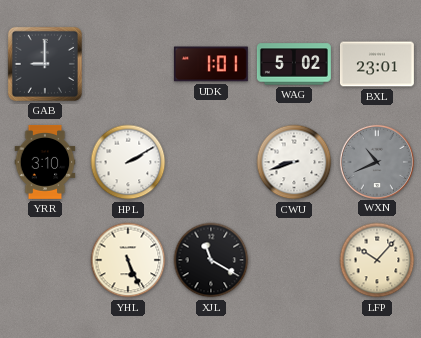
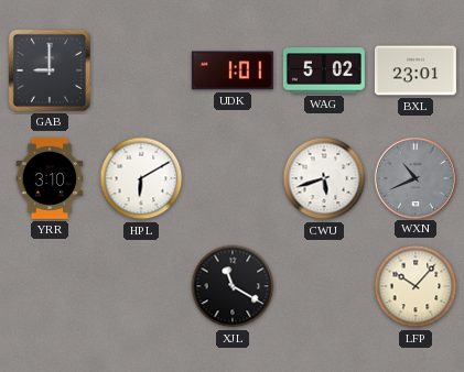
HPL: 2:10 -> 6:10
CWU: 8:42 -> 5:42
YHL: 5:26 -> none
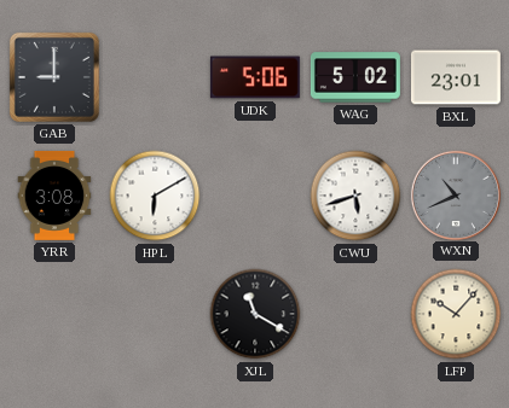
UDK: 1:01 -> 5:06
YRR: 3:10 -> 3:08
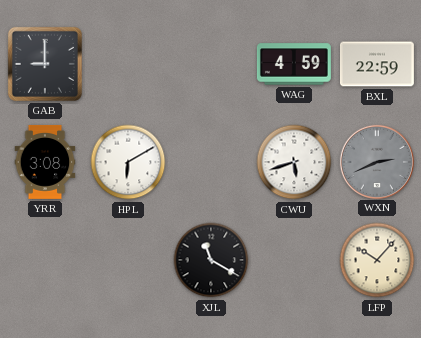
UDK: 5:06 -> none
WAG: 5:02 -> 4:59
BXL: 23:01 -> 22:59
WXN: 10:41 -> 2:41
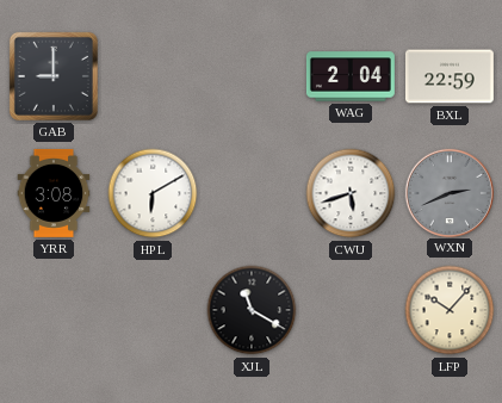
WAG: 4:59 -> 2:04
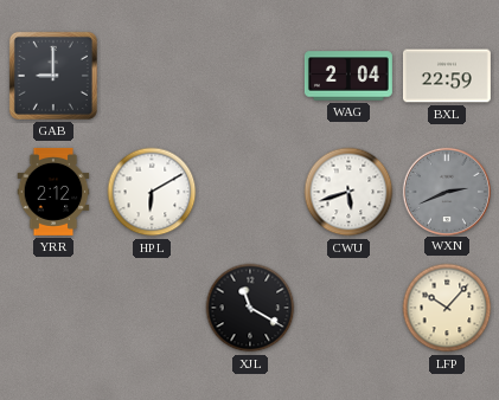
YRR: 3:08 -> 2:12
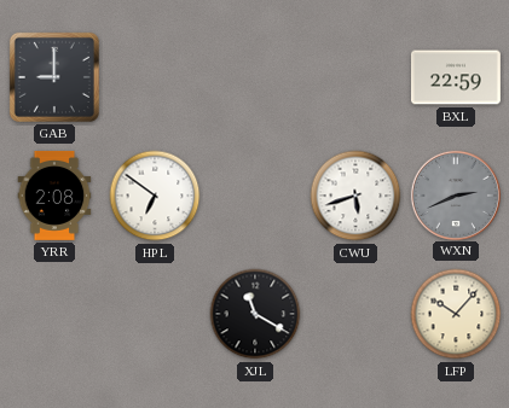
WAG: 2:04 -> none
YRR: 2:12 -> 2:08
HPL: 6:10 -> 6:51
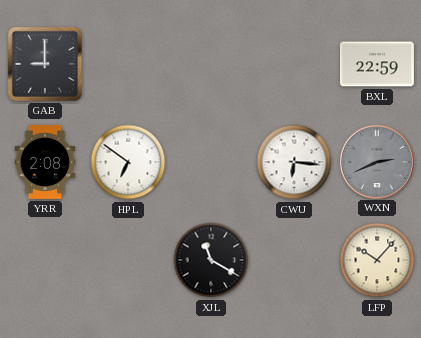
CWU: 5:42 -> 6:16
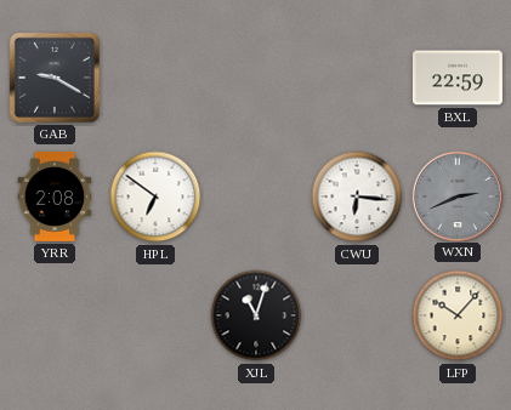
GAB: 9:00 -> 9:20
XJL: 11:20 -> 11:03
